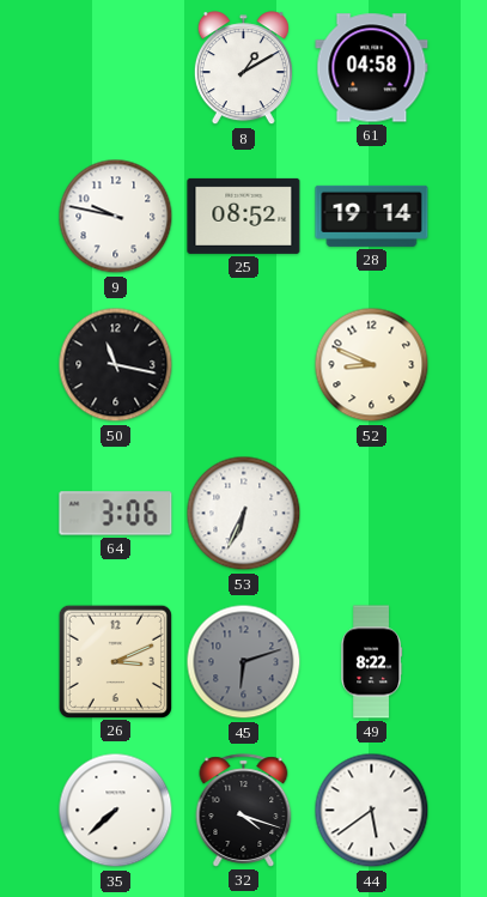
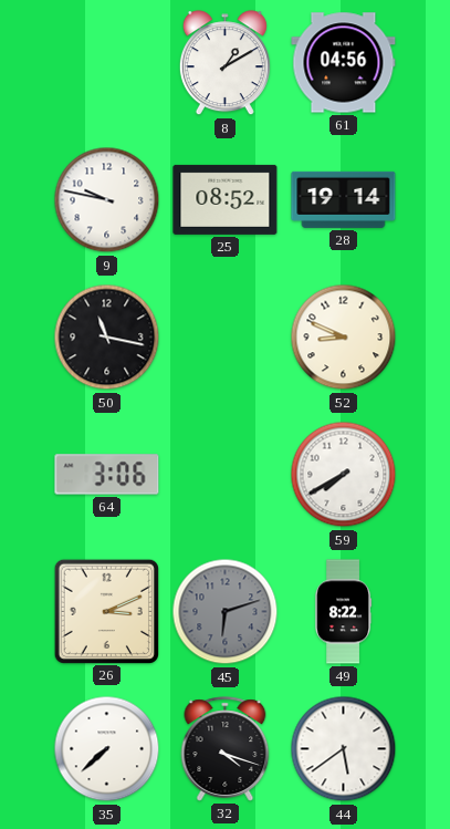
61: 04:58 -> 04:56
53: 6:34 -> none
59: none -> 7:40
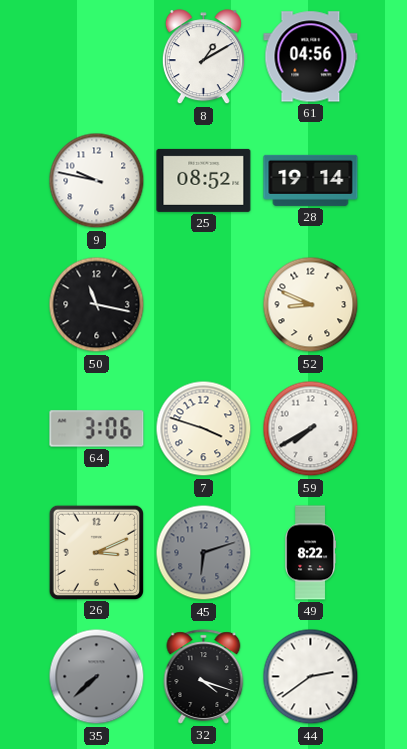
7: none -> 3:48
35 dial: white -> grey
44: 5:39 -> 2:39
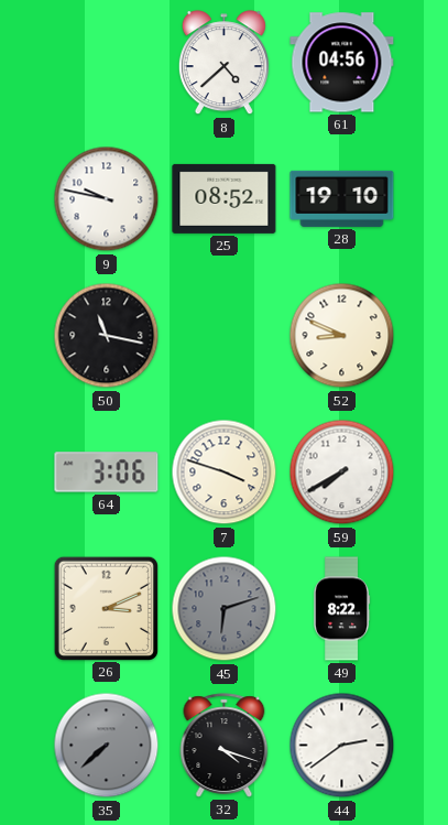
8: 1:10 -> 4:38
28: 19:14 -> 19:10
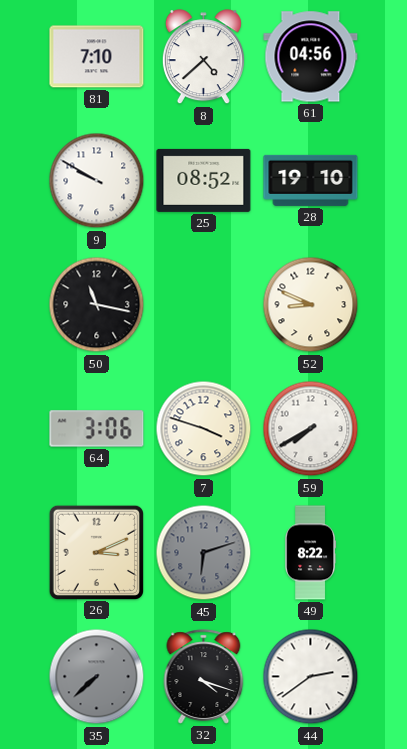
81: none -> 7:10
9: 9:47 -> 9:50
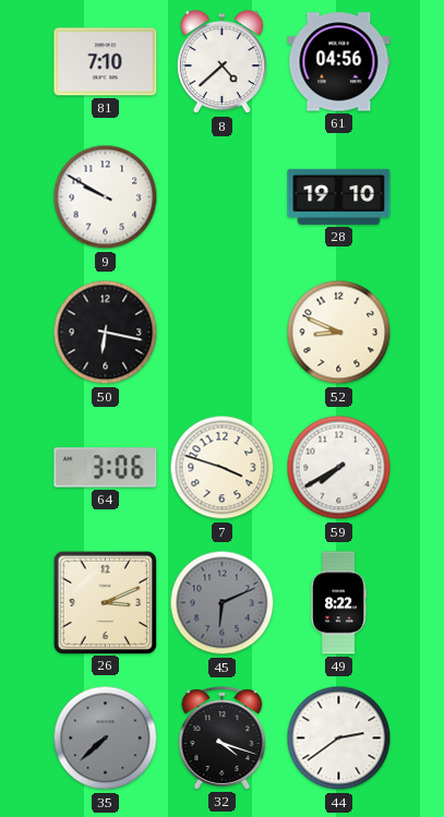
25: 08:52 -> none
50: 11:17 -> 6:17
45: 6:12 -> 6:11
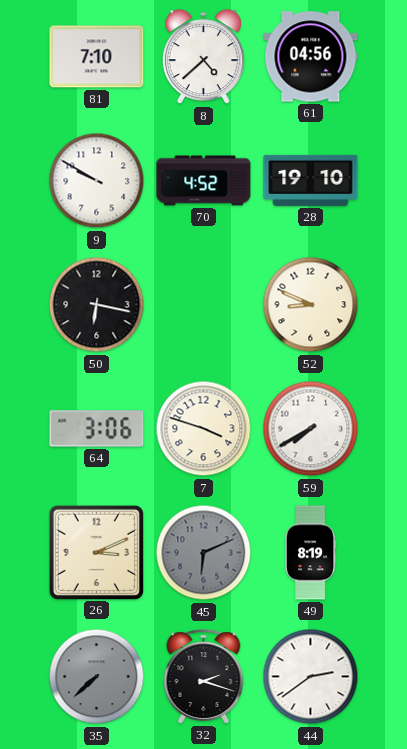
70: none -> 4:52
49: 8:22 -> 8:19
32: 4:18 -> 2:18
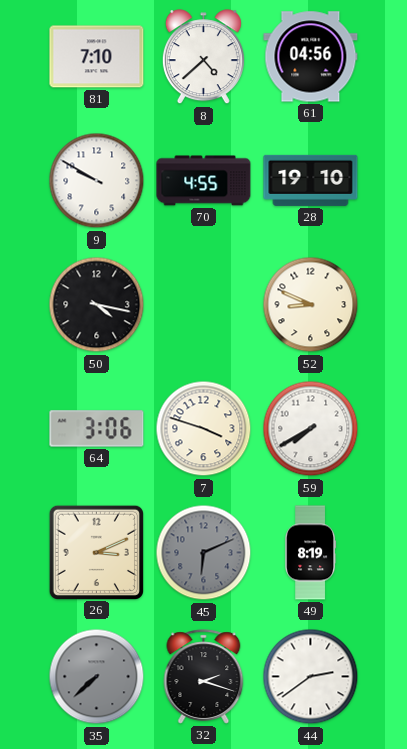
70: 4:52 -> 4:55
50: 6:17 -> 4:17
